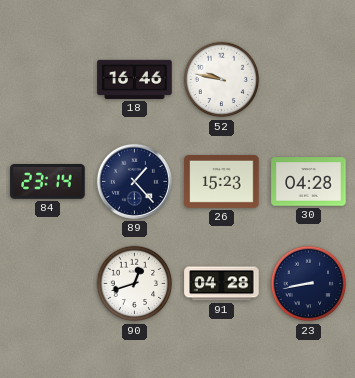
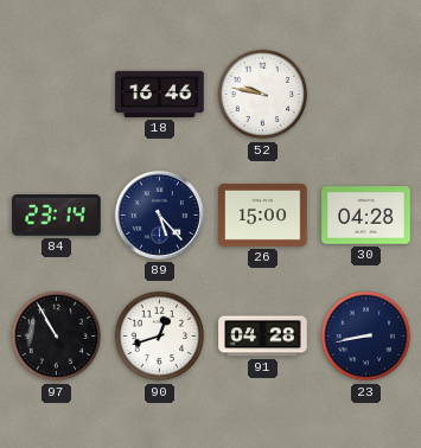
89: 1:23 -> 5:23
26: 15:23 -> 15:00
97: none -> 10:55
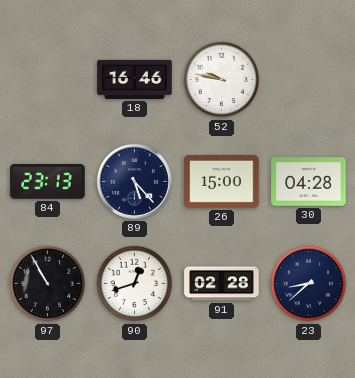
84: 23:14 -> 23:13
91: 04:28 -> 02:28
23: 8:43 -> 8:38
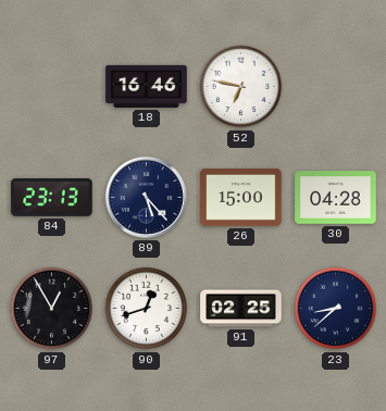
52: 9:47 -> 6:47
97: 10:55 -> 12:55
91: 02:28 -> 02:25
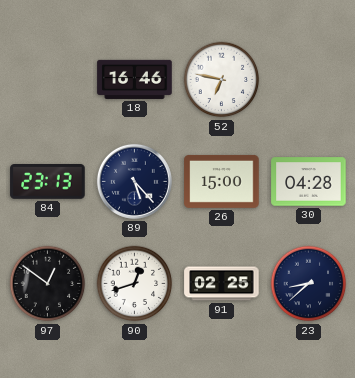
97: 12:55 -> 12:51
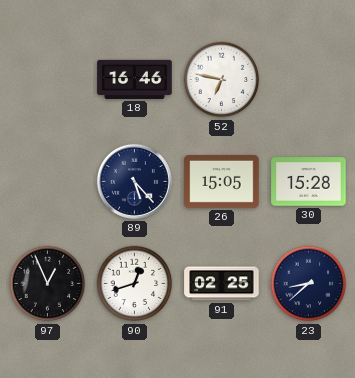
84: 23:13 -> none
26: 15:00 -> 15:05
30: 04:28 -> 15:28
97: 12:51 -> 12:56
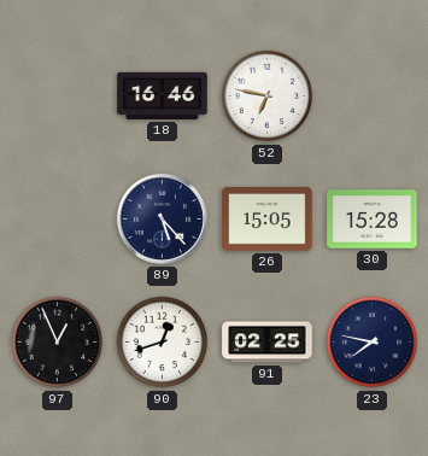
23: 8:38 -> 7:47
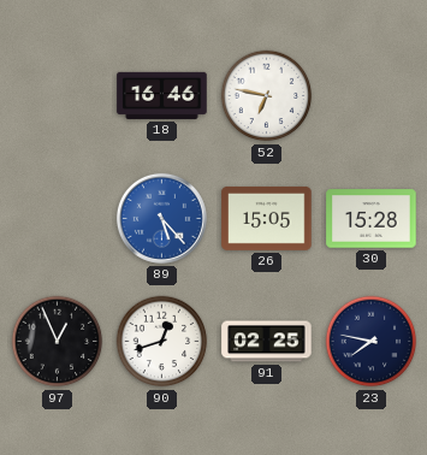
89 dial: navy -> blue
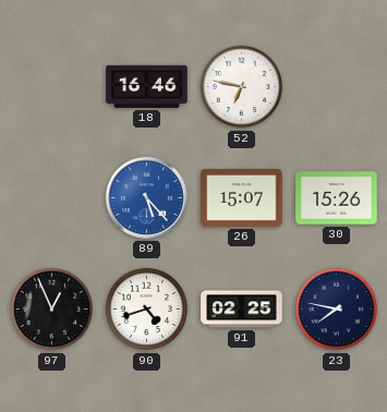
26: 15:05 -> 15:07
30: 15:28 -> 15:26
90: 12:42 -> 4:42
